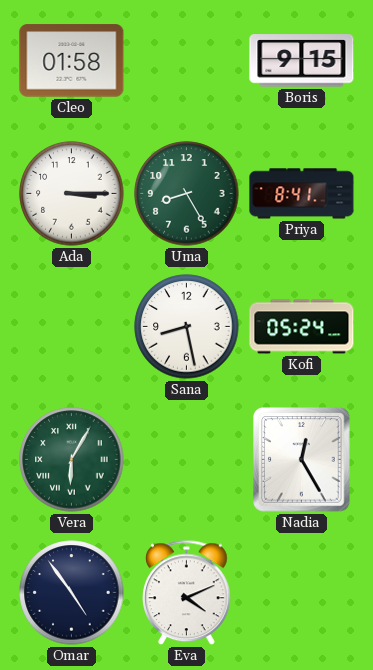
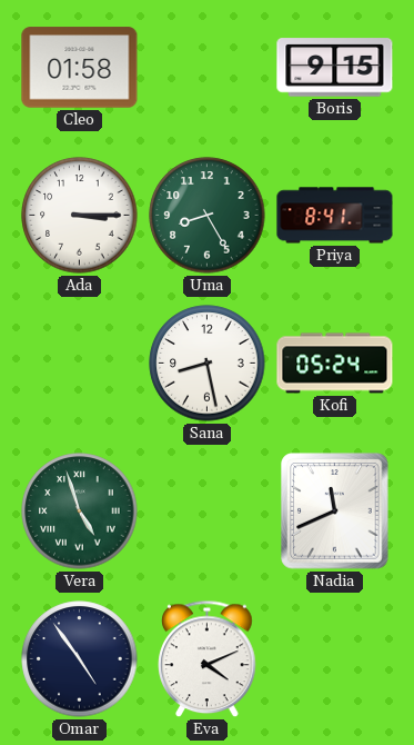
Vera: 6:05 -> 4:57
Nadia: 12:25 -> 11:41
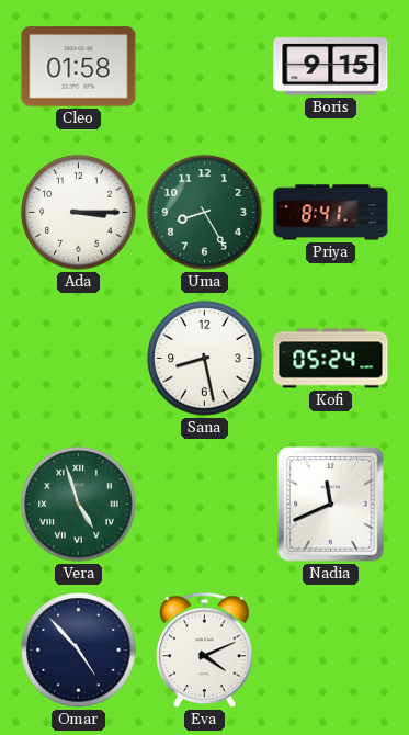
Omar: 4:54 -> 4:53
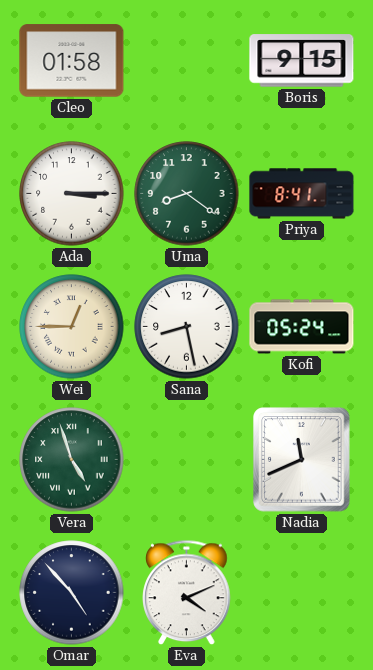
Uma: 8:25 -> 8:21
Wei: none -> 12:45
